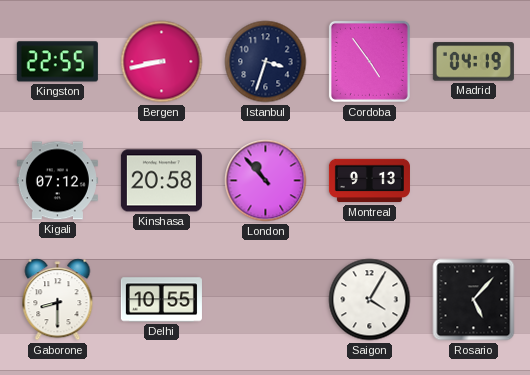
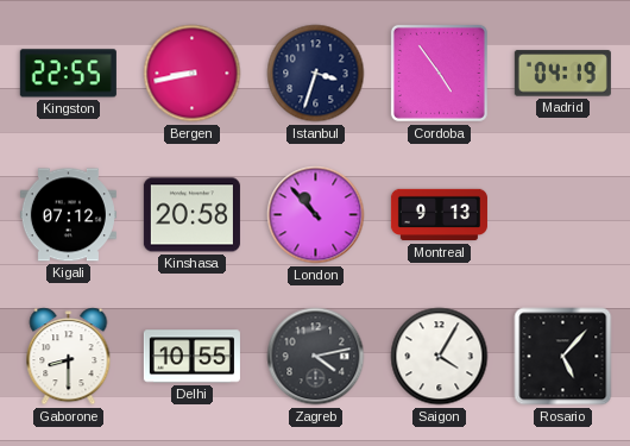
Zagreb: none -> 4:13
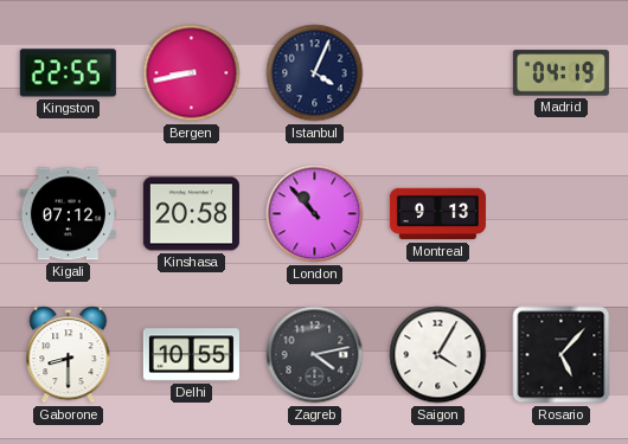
Istanbul: 3:33 -> 4:04
Cordoba: 4:54 -> none
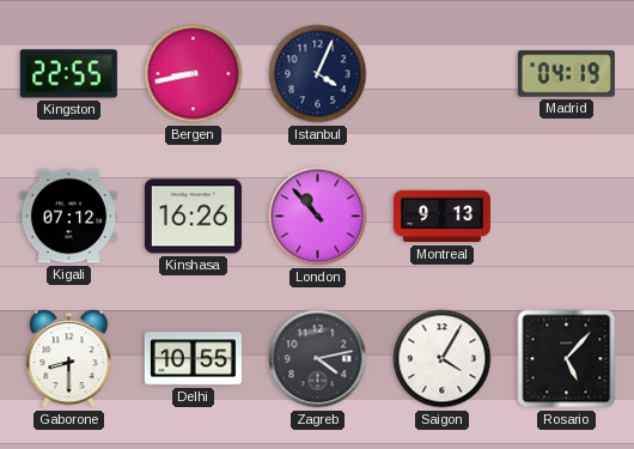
Kinshasa: 20:58 -> 16:26
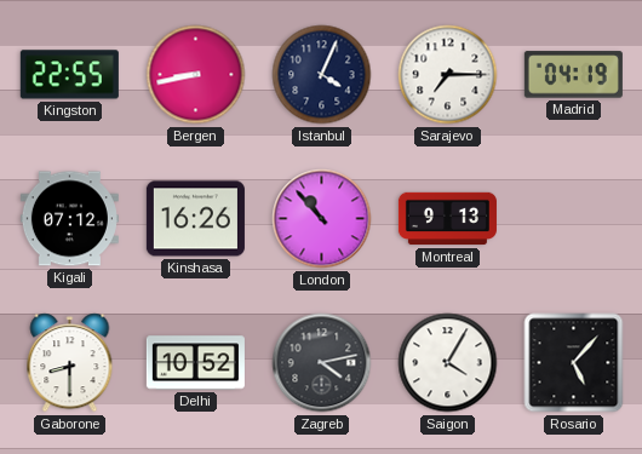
Sarajevo: none -> 7:15
Delhi: 10:55 -> 10:52
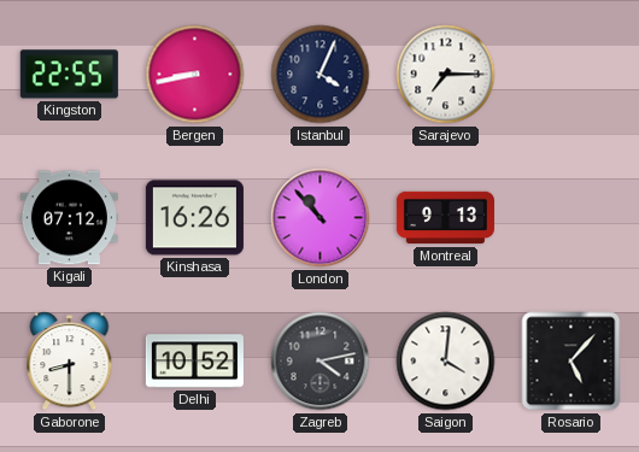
Madrid: 04:19 -> none
Saigon: 4:05 -> 4:01
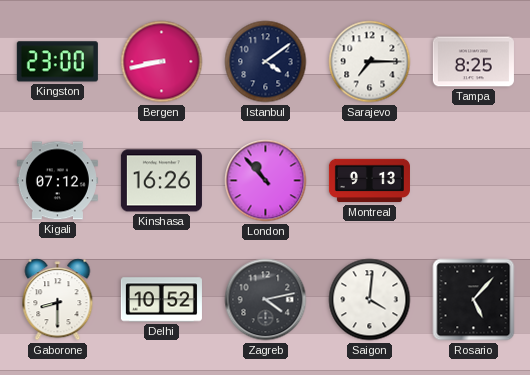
Kingston: 22:55 -> 23:00
Istanbul: 4:04 -> 4:09
Tampa: none -> 8:25
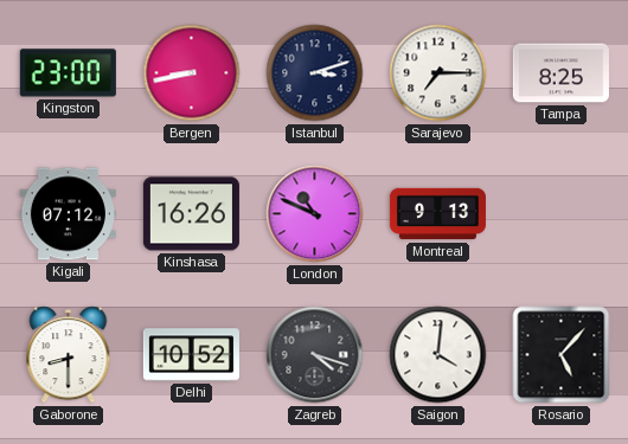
Istanbul: 4:09 -> 3:12
London: 10:53 -> 10:49
Zagreb: 4:13 -> 4:18
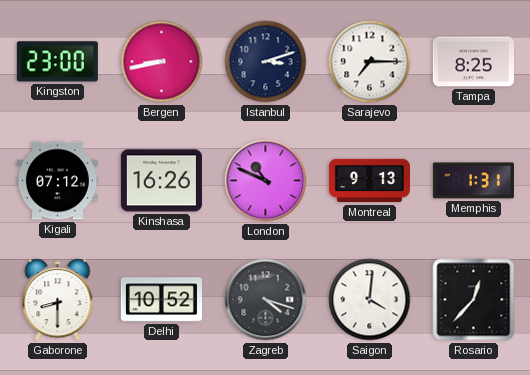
Memphis: none -> 1:31
Rosario: 5:07 -> 12:37
